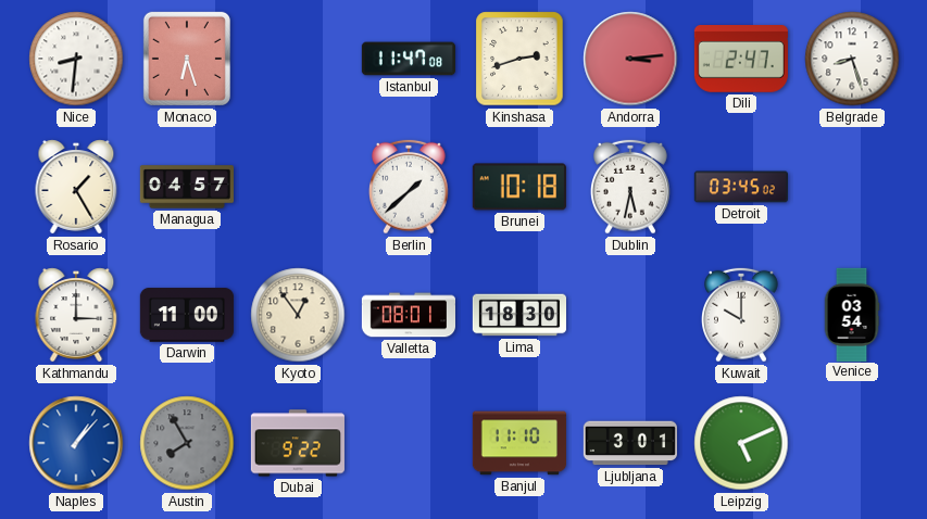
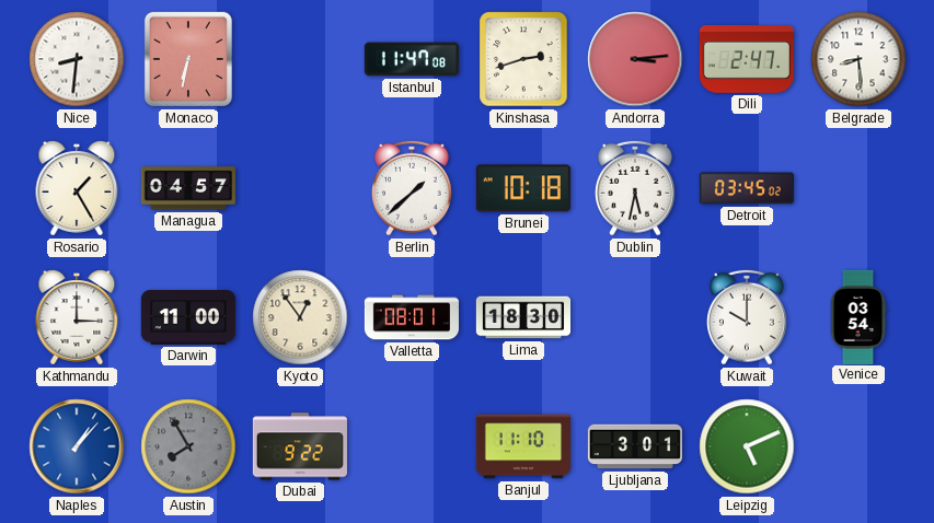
Monaco: 6:27 -> 6:32
Belgrade: 8:27 -> 8:29
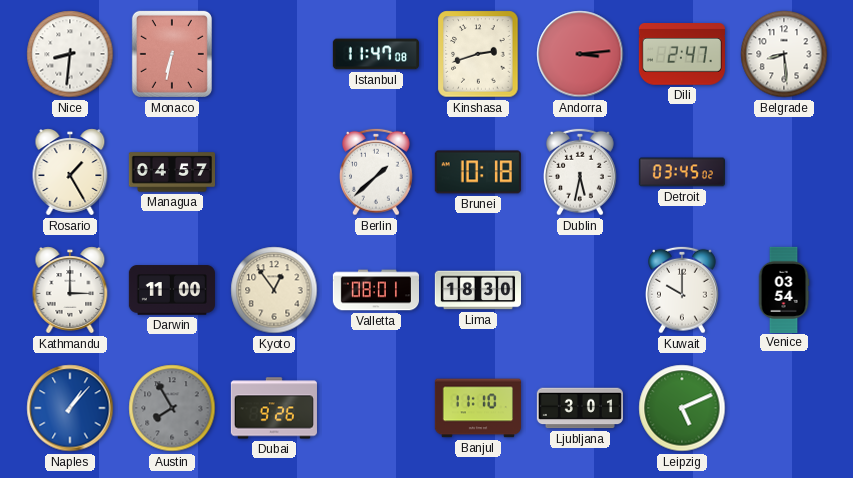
Dubai: 9:22 -> 9:26
